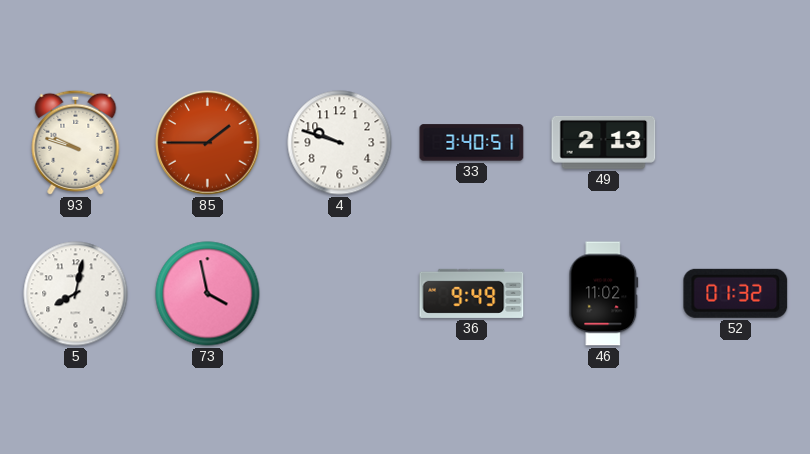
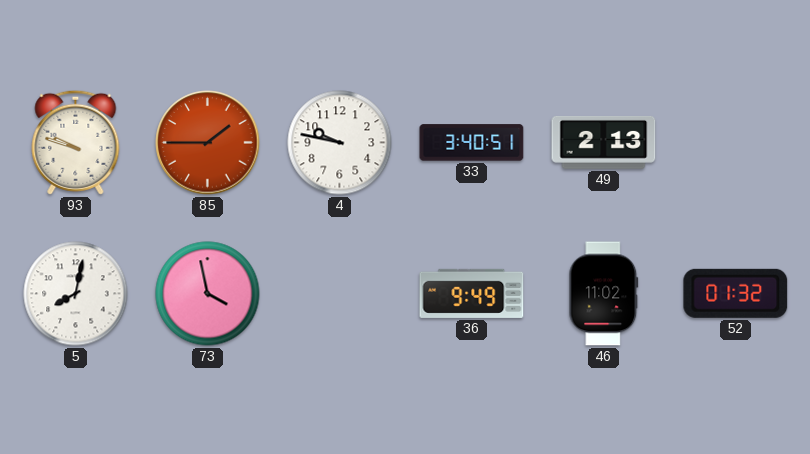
4: 9:48 -> 9:47
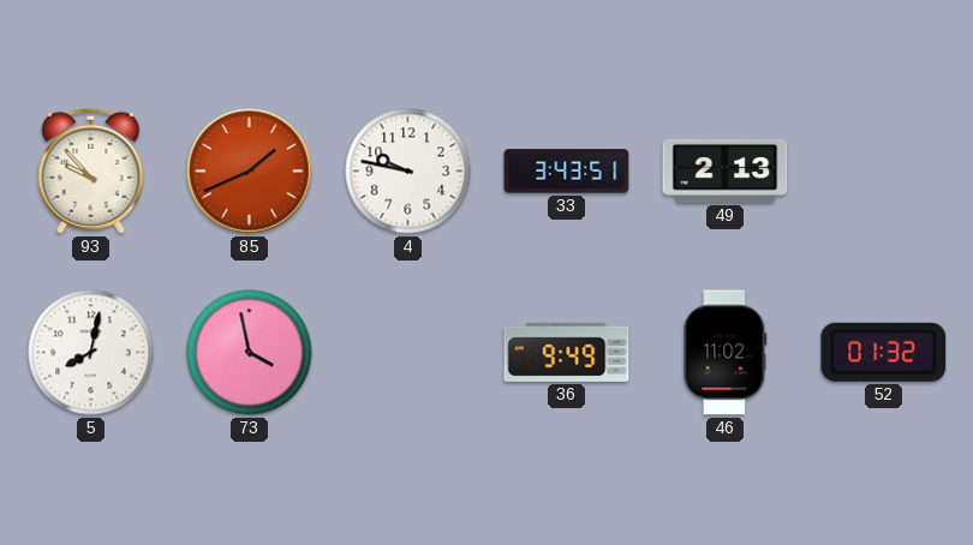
93: 9:48 -> 9:53
85: 1:45 -> 1:41
33: 3:40 -> 3:43
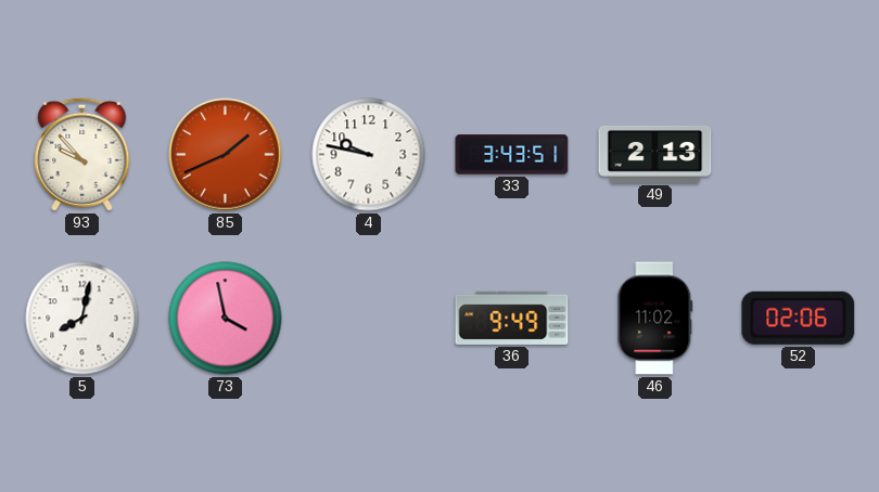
52: 01:32 -> 02:06
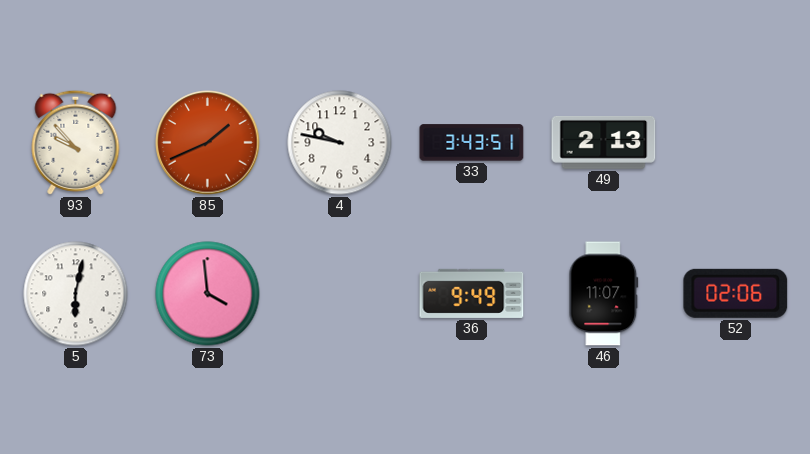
5: 8:02 -> 6:02
73: 3:58 -> 3:59
46: 11:02 -> 11:07
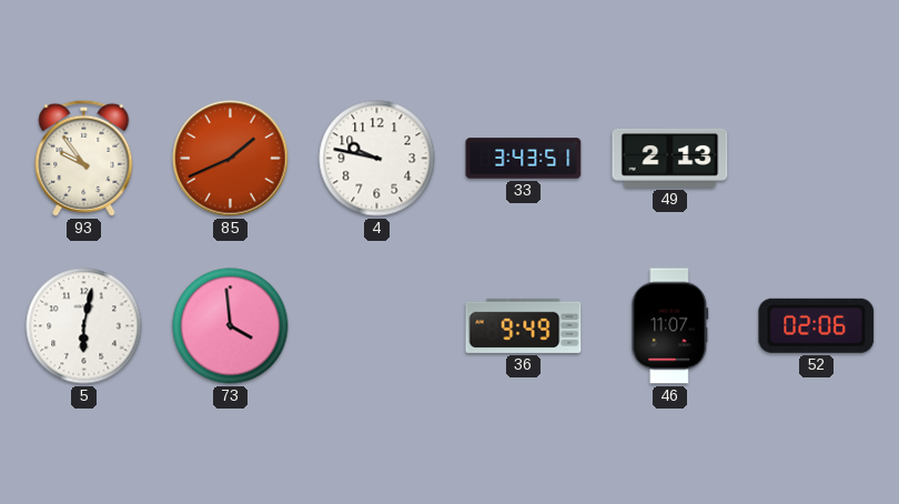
93: 9:53 -> 9:54
